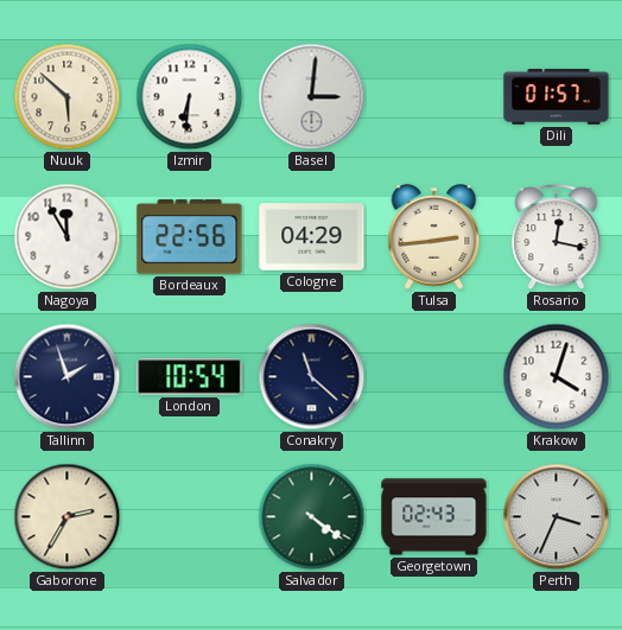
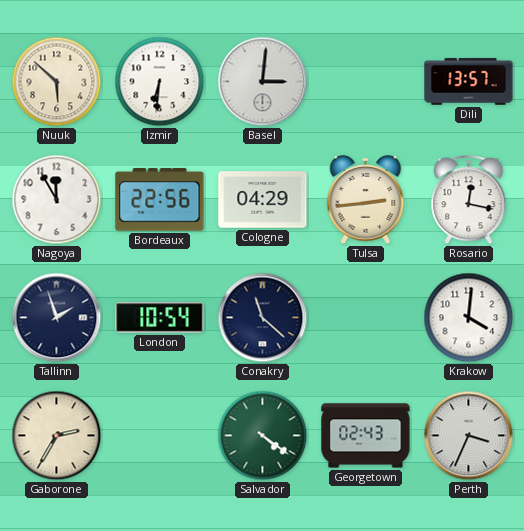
Dili: 01:57 -> 13:57
Krakow: 4:03 -> 4:01
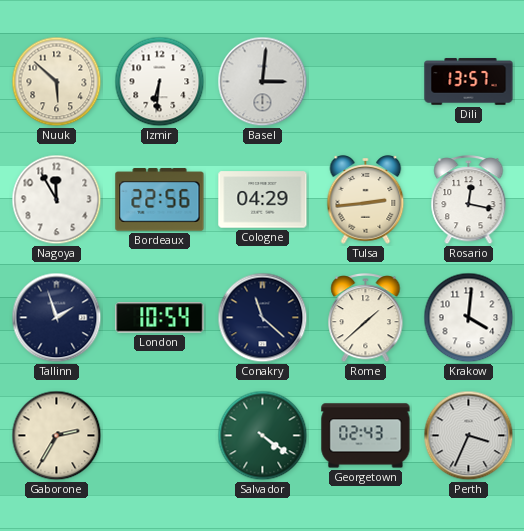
Rome: none -> 1:38
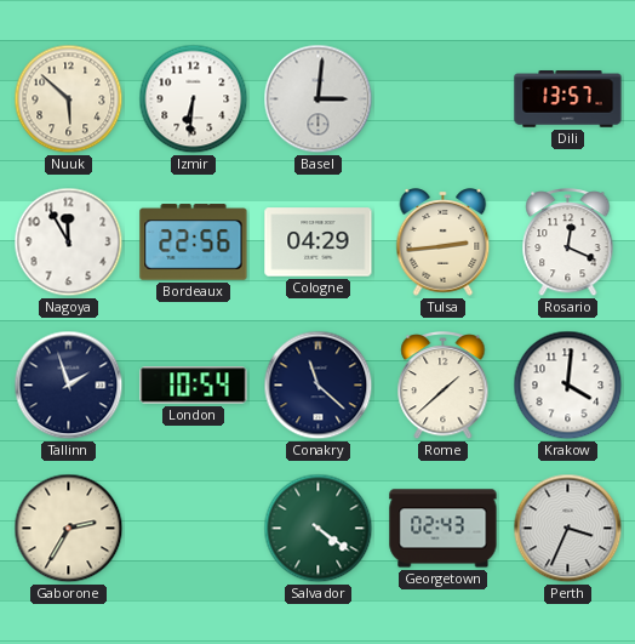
Rosario: 12:17 -> 12:19
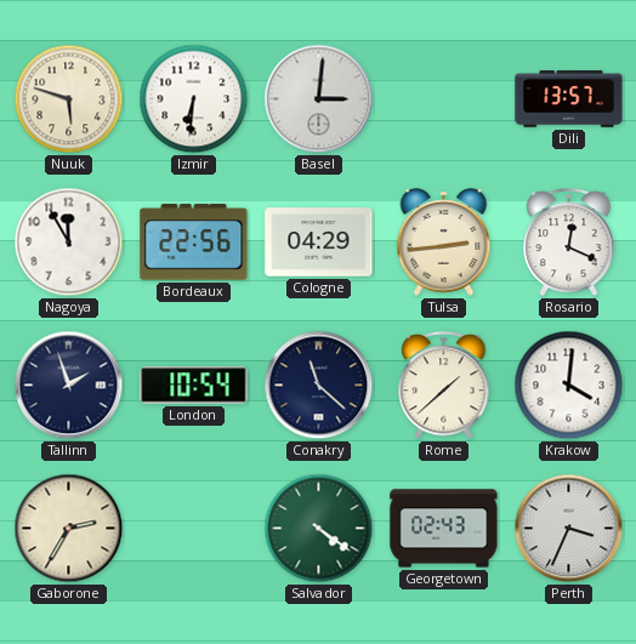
Nuuk: 5:52 -> 5:48
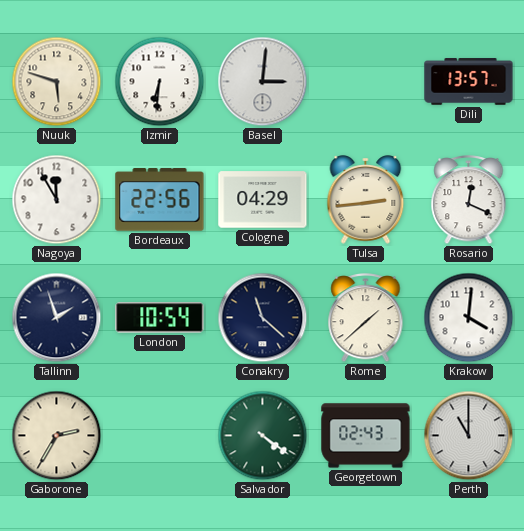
Perth: 3:34 -> 11:00
